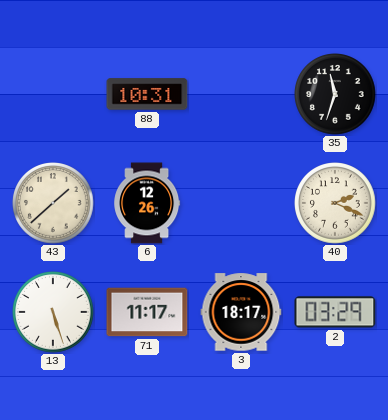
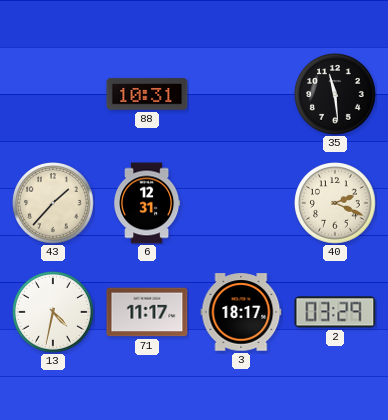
35: 11:33 -> 11:29
43: 1:38 -> 1:37
6: 12:26 -> 12:31
13: 5:27 -> 4:32
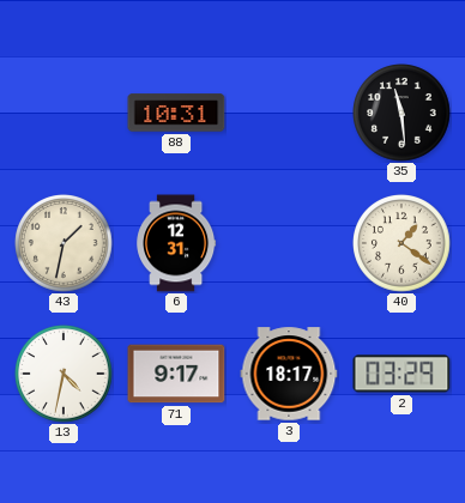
43: 1:37 -> 1:32
40: 2:19 -> 1:21
71: 11:17 -> 9:17
